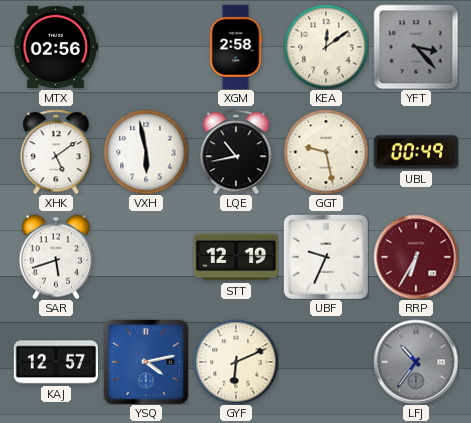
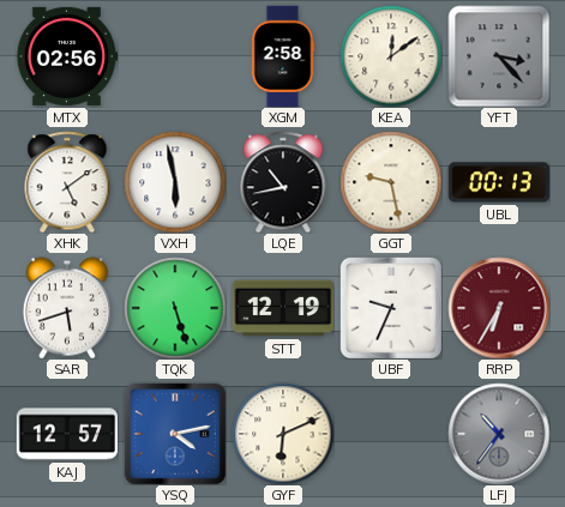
UBL: 00:49 -> 00:13
TQK: none -> 5:27
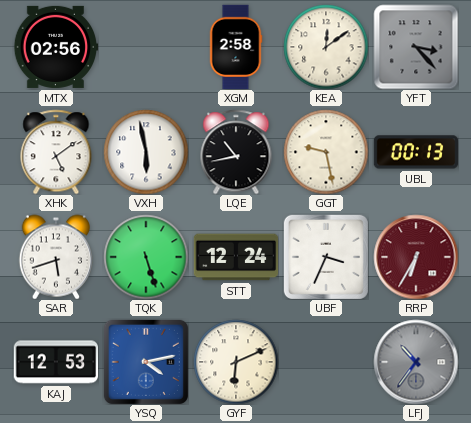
STT: 12:19 -> 12:24
UBF: 9:34 -> 3:34
KAJ: 12:57 -> 12:53
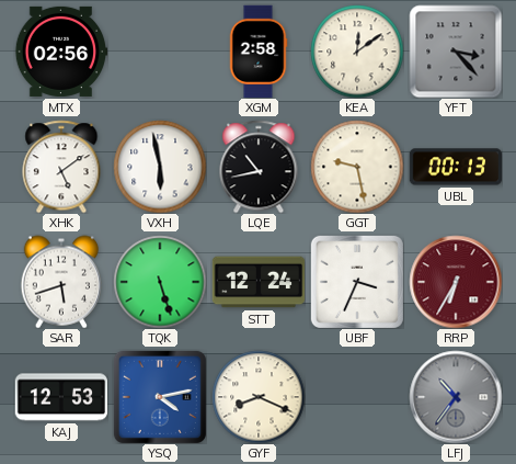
GYF: 6:11 -> 8:19
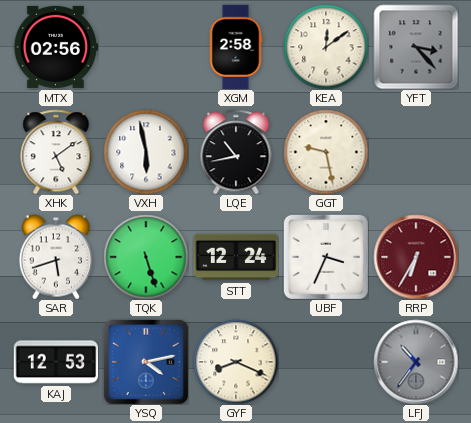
UBL: 00:13 -> none
